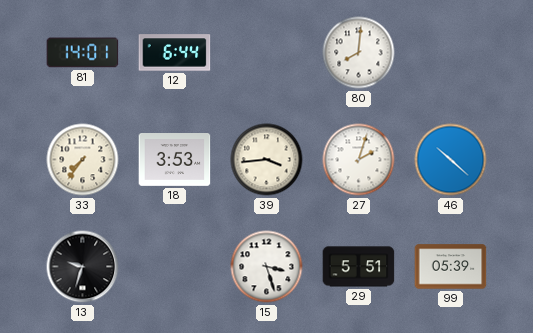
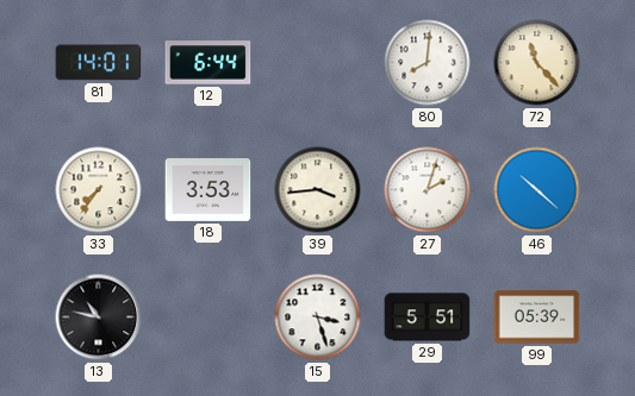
72: none -> 11:23
13: 9:33 -> 10:47
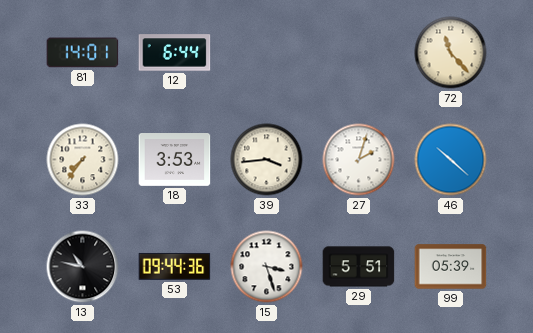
80: 8:01 -> none
53: none -> 09:44
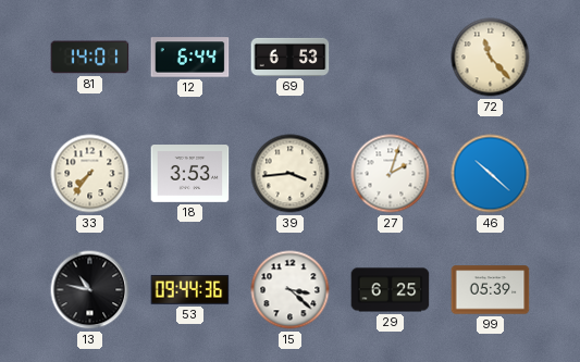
69: none -> 6:53
15: 3:27 -> 3:22
29: 5:51 -> 6:25
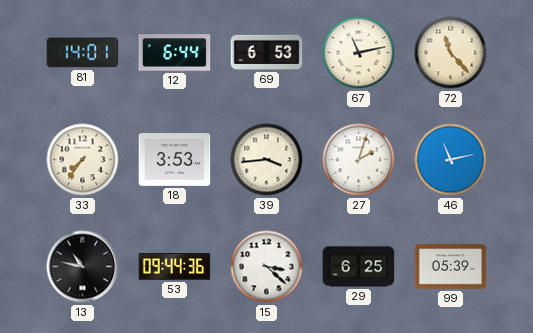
67: none -> 11:13
46: 10:22 -> 11:13
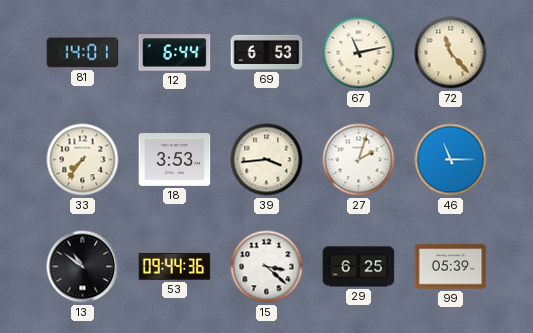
46: 11:13 -> 11:15
13: 10:47 -> 10:51
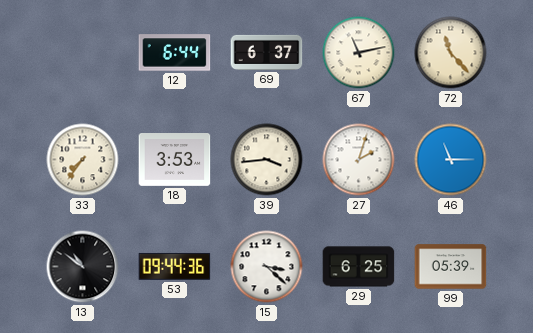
81: 14:01 -> none
69: 6:53 -> 6:37
